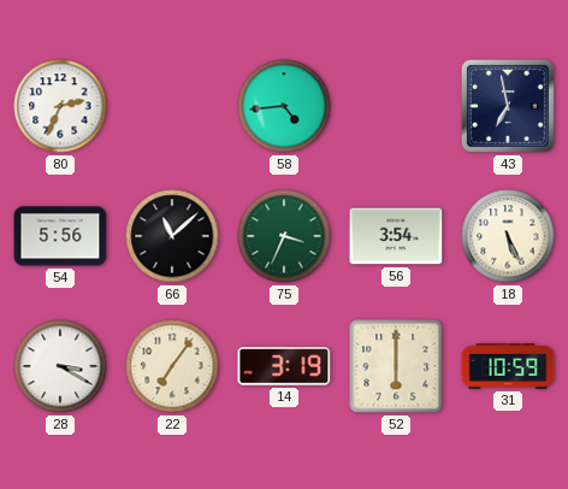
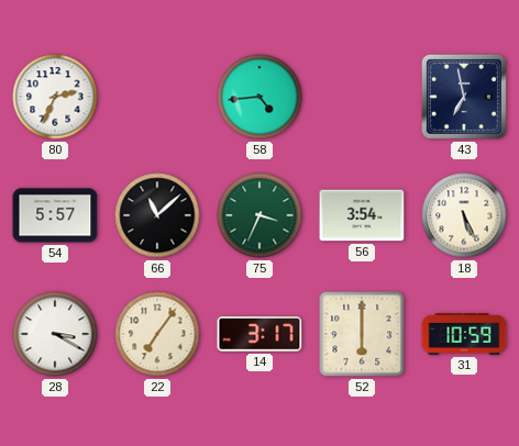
54: 5:56 -> 5:57
14: 3:19 -> 3:17
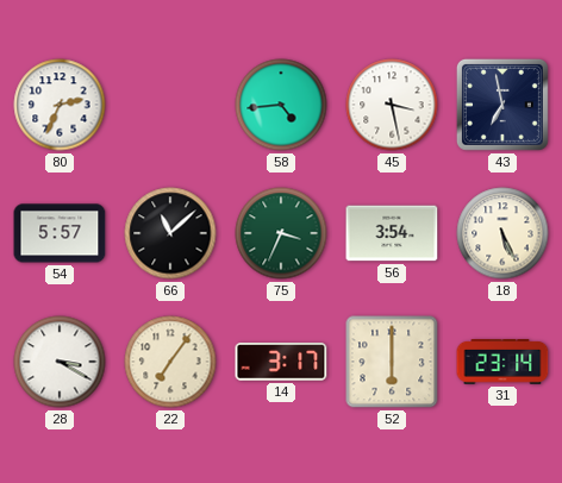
45: none -> 3:28
31: 10:59 -> 23:14
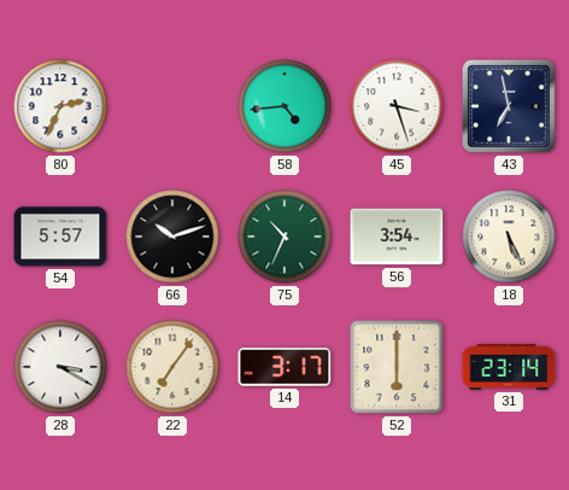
45: 3:28 -> 3:27
66: 11:08 -> 10:12
75: 3:34 -> 10:34
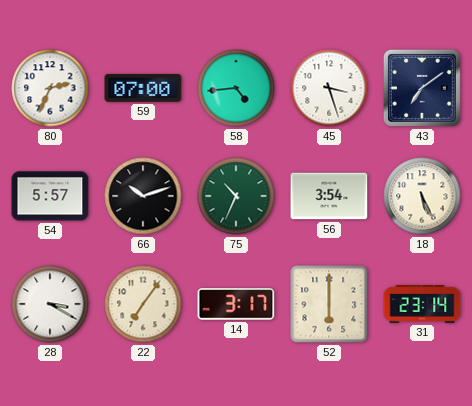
59: none -> 07:00
43: 6:58 -> 7:09
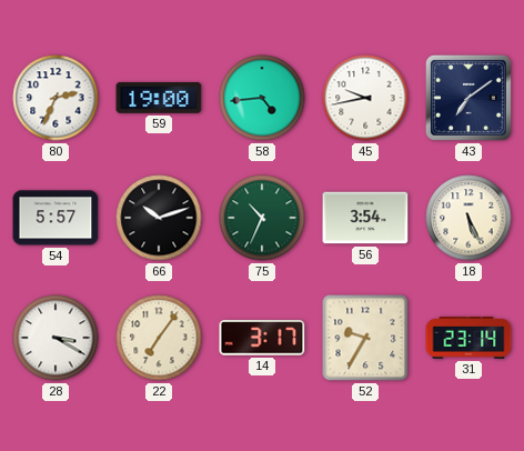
59: 07:00 -> 19:00
45: 3:27 -> 9:43
52: 6:00 -> 9:35
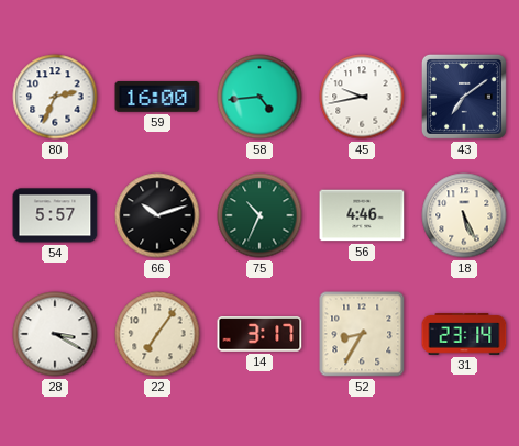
59: 19:00 -> 16:00
56: 3:54 -> 4:46
52: 9:35 -> 8:35
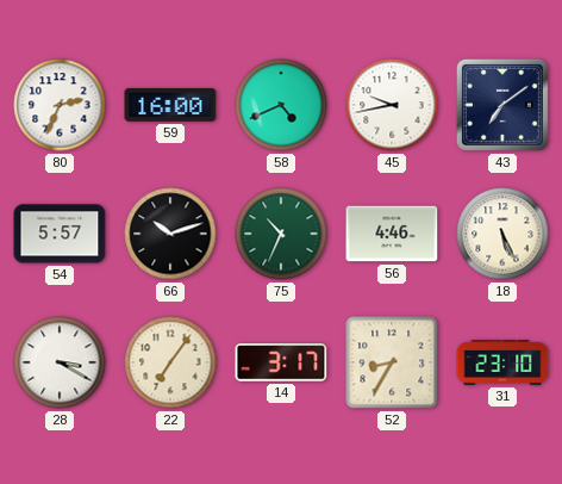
58: 4:44 -> 4:41
31: 23:14 -> 23:10
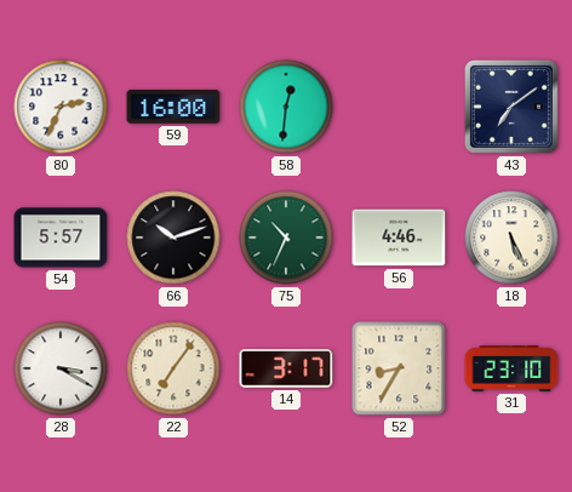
58: 4:41 -> 12:31
45: 9:43 -> none
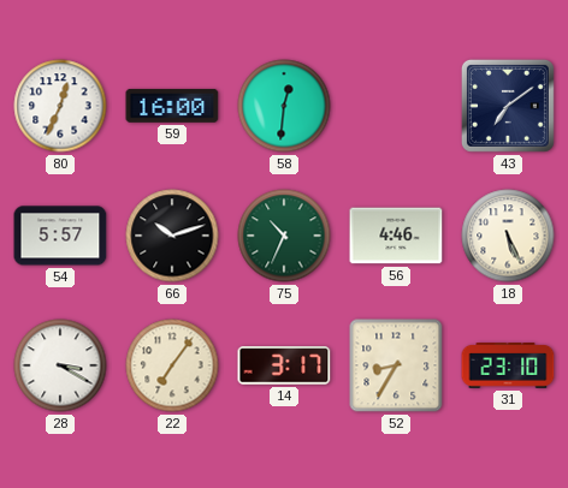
80: 2:34 -> 12:34
